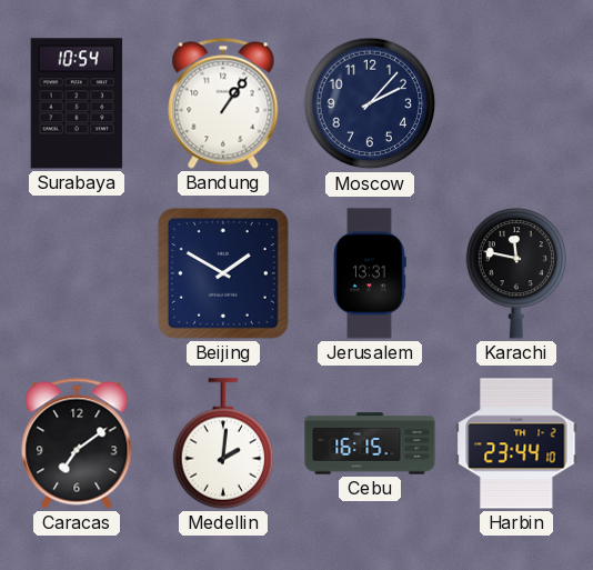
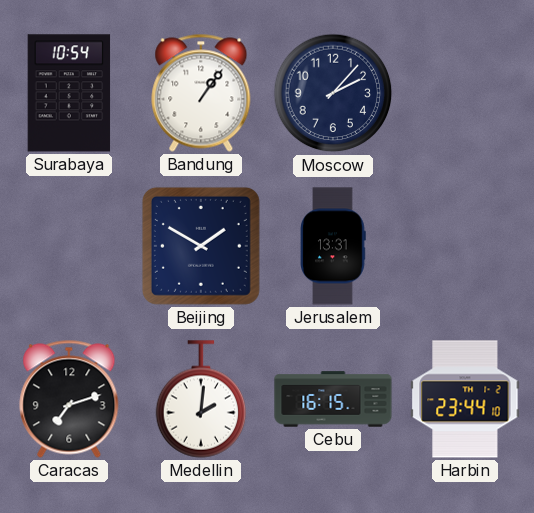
Karachi: 11:47 -> none
Caracas: 7:09 -> 7:12
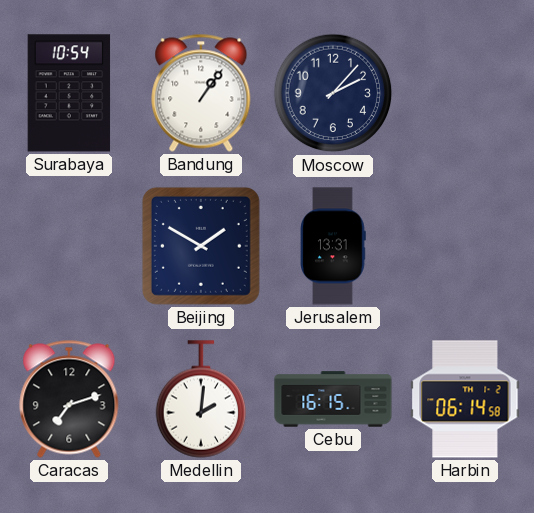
Harbin: 23:44 -> 06:14
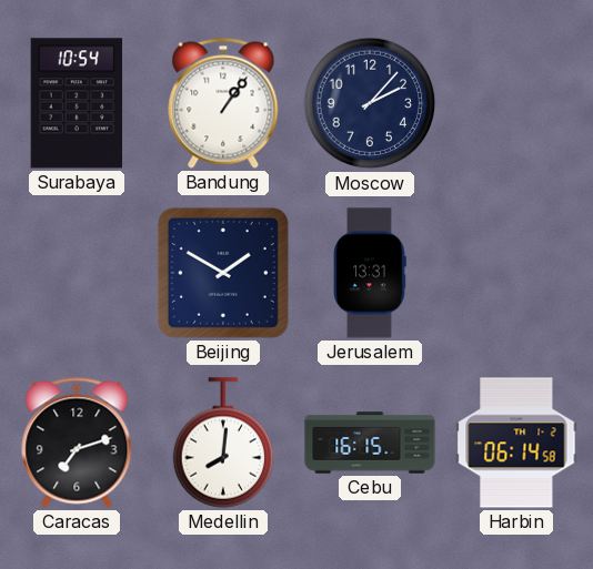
Medellin: 2:01 -> 8:01
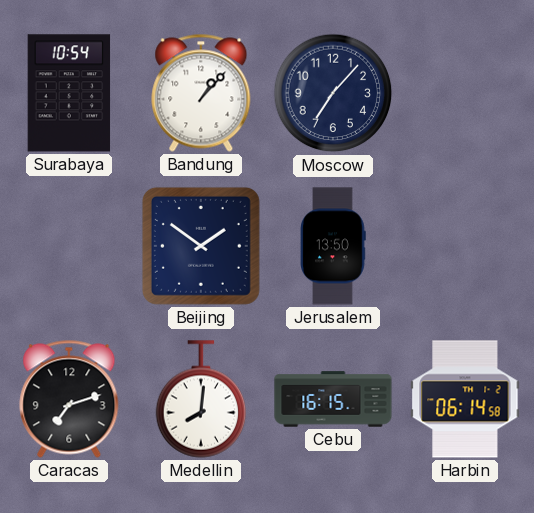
Bandung: 1:06 -> 1:07
Moscow: 2:07 -> 7:07
Beijing: 1:50 -> 1:51
Jerusalem: 13:31 -> 13:50
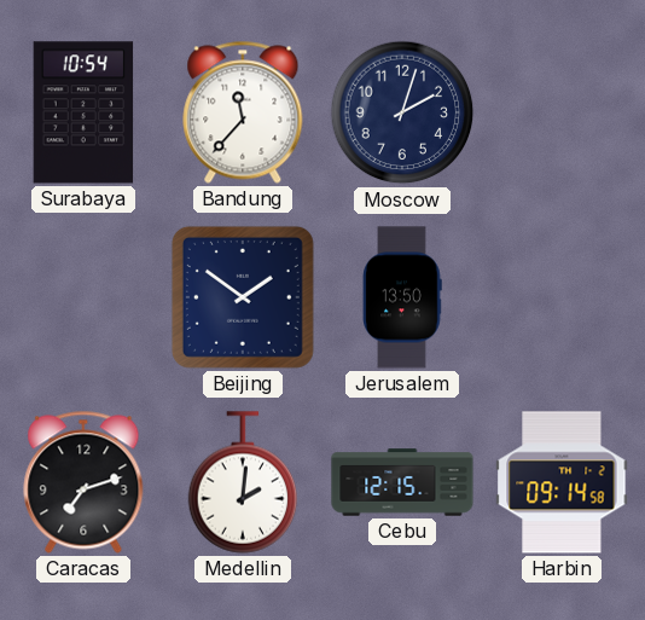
Bandung: 1:07 -> 11:37
Moscow: 7:07 -> 2:03
Medellin: 8:01 -> 2:01
Cebu: 16:15 -> 12:15
Harbin: 06:14 -> 09:14
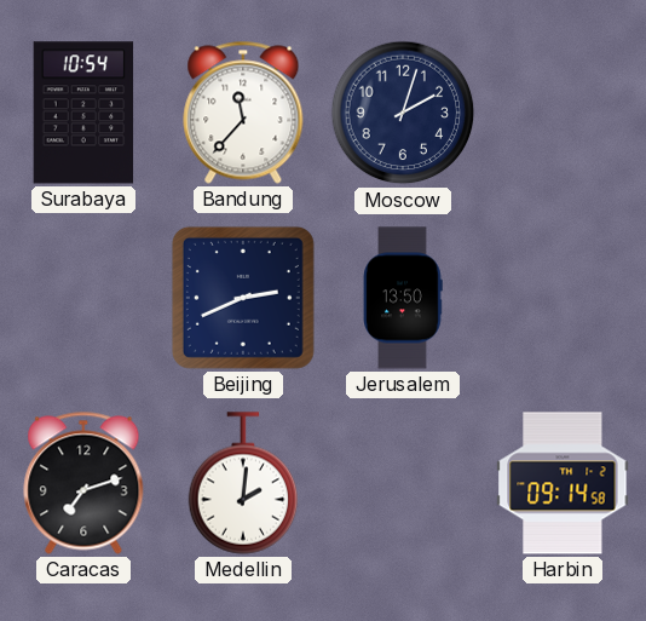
Beijing: 1:51 -> 2:41
Cebu: 12:15 -> none
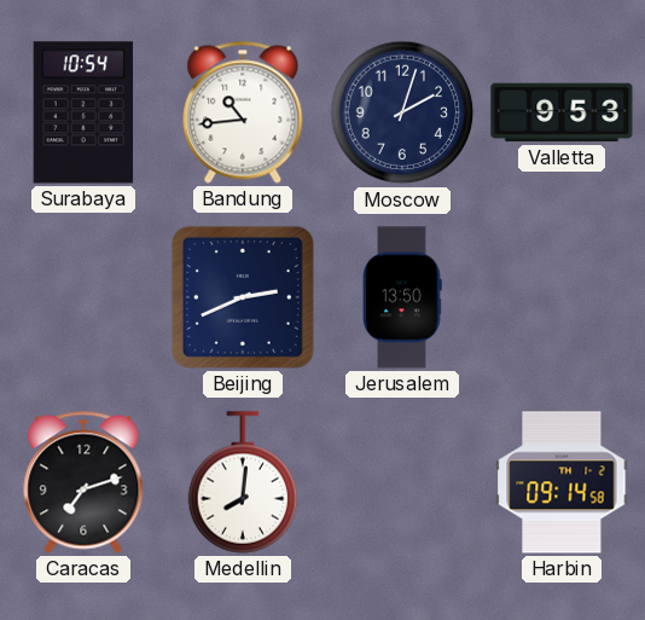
Bandung: 11:37 -> 10:44
Valletta: none -> 9:53
Medellin: 2:01 -> 8:01
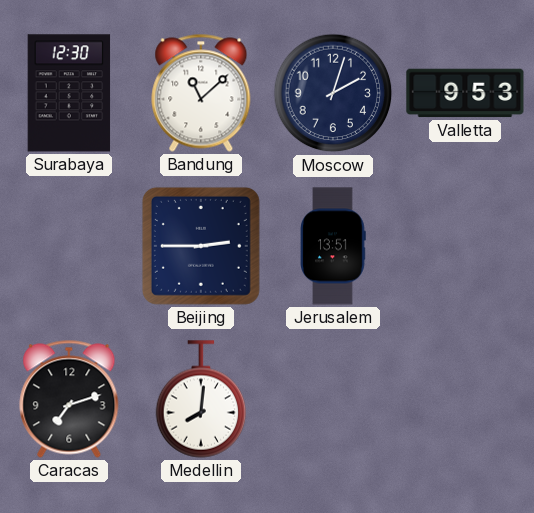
Surabaya: 10:54 -> 12:30
Bandung: 10:44 -> 11:08
Beijing: 2:41 -> 2:45
Jerusalem: 13:50 -> 13:51
Harbin: 09:14 -> none
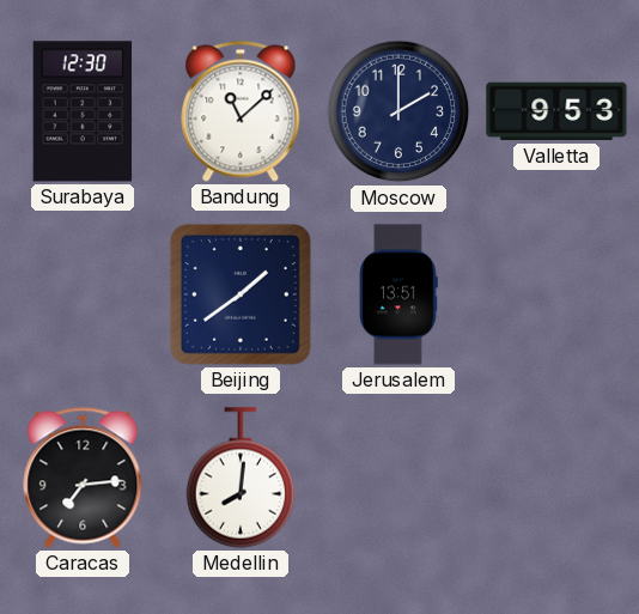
Moscow: 2:03 -> 2:00
Beijing: 2:45 -> 1:39
Caracas: 7:12 -> 7:14
